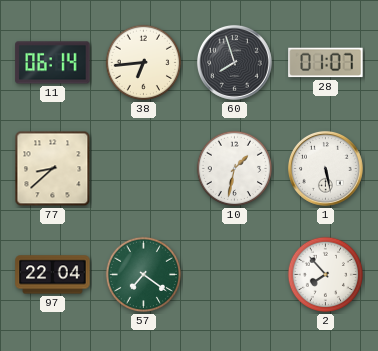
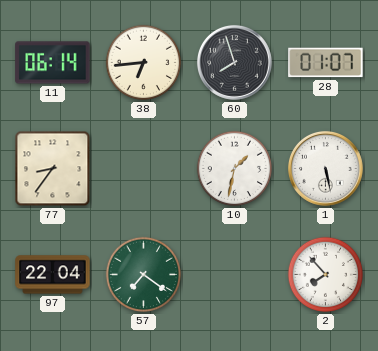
77: 8:38 -> 8:36
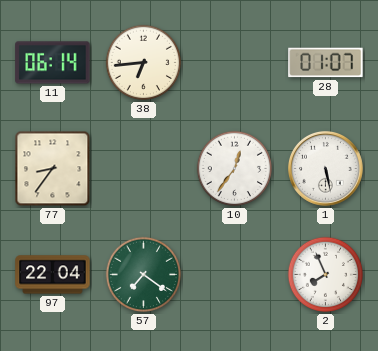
60: 7:57 -> none
10: 1:32 -> 12:36
2: 7:53 -> 7:56
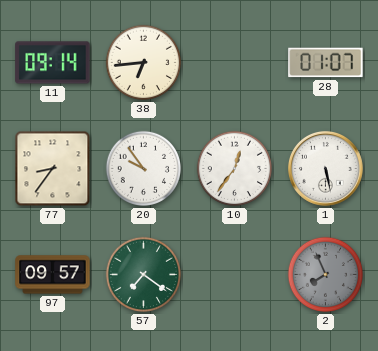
11: 06:14 -> 09:14
20: none -> 9:54
97: 22:04 -> 09:57
2 dial: white -> grey
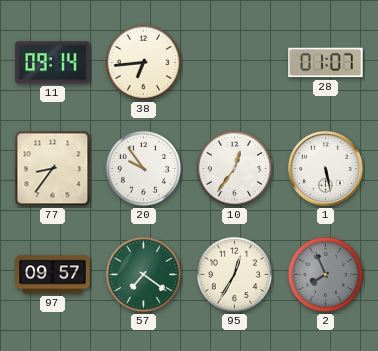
95: none -> 12:35
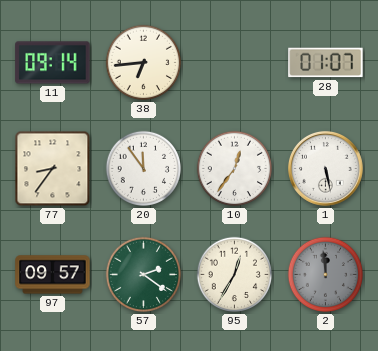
20: 9:54 -> 11:54
57: 7:21 -> 2:21
2: 7:56 -> 11:59
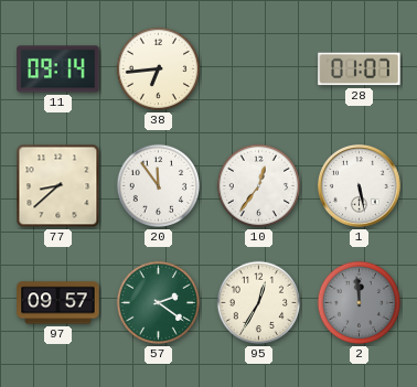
77: 8:36 -> 8:38
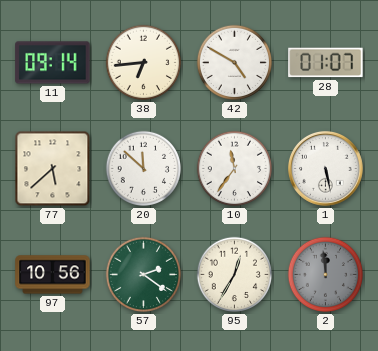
42: none -> 4:50
77: 8:38 -> 5:38
20: 11:54 -> 11:52
10: 12:36 -> 11:36
97: 09:57 -> 10:56
